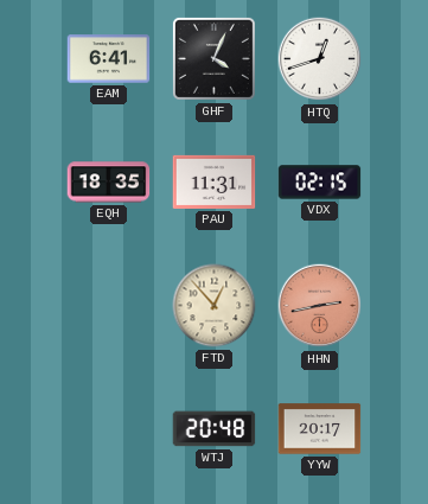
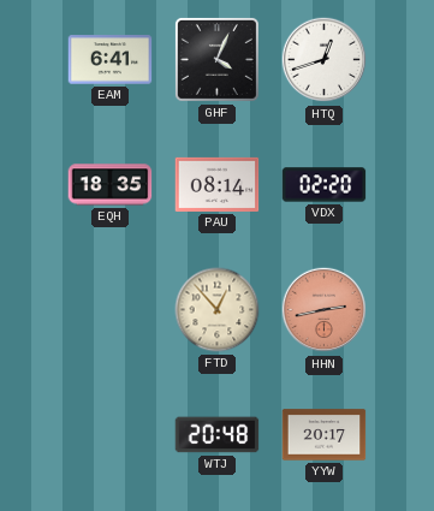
PAU: 11:31 -> 08:14
VDX: 02:15 -> 02:20
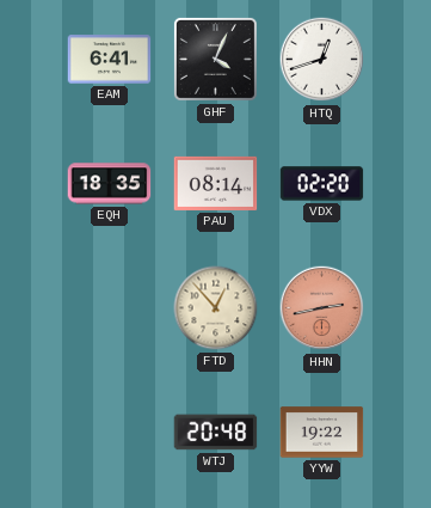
YYW: 20:17 -> 19:22
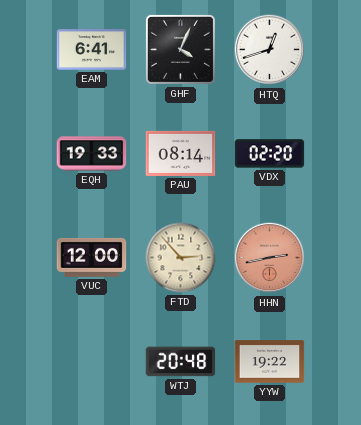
EQH: 18:35 -> 19:33
VUC: none -> 12:00
FTD: 12:53 -> 2:53
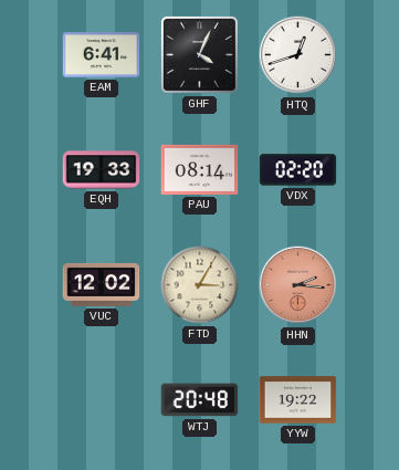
VUC: 12:00 -> 12:02
FTD: 2:53 -> 3:05
HHN: 2:43 -> 2:16
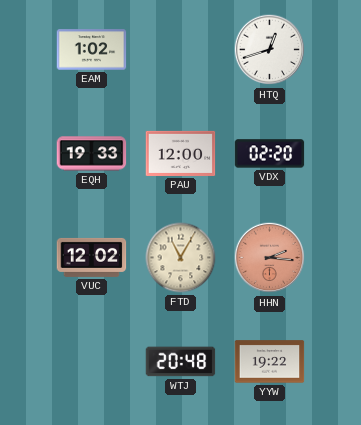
EAM: 6:41 -> 1:02
GHF: 4:04 -> none
PAU: 08:14 -> 12:00
FTD: 3:05 -> 11:05
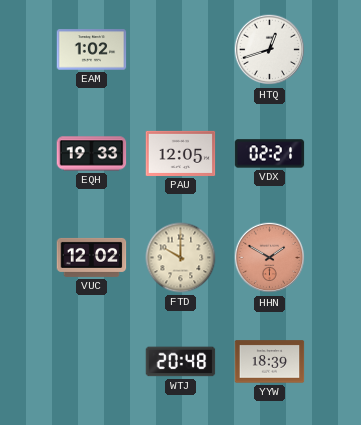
PAU: 12:00 -> 12:05
VDX: 02:20 -> 02:21
FTD: 11:05 -> 10:00
HHN: 2:16 -> 1:50
YYW: 19:22 -> 18:39
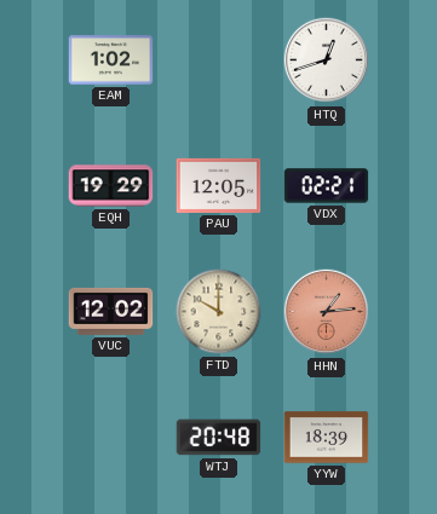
EQH: 19:33 -> 19:29
HHN: 1:50 -> 1:14
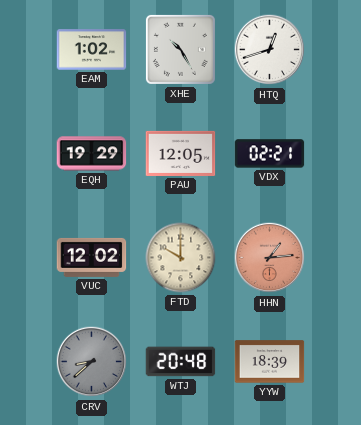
XHE: none -> 10:25
CRV: none -> 8:38
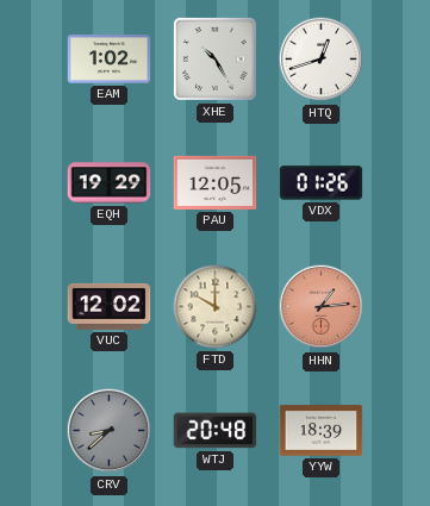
VDX: 02:21 -> 01:26
